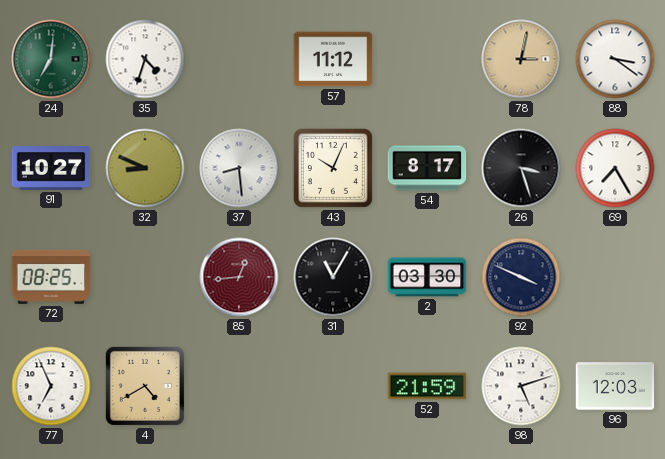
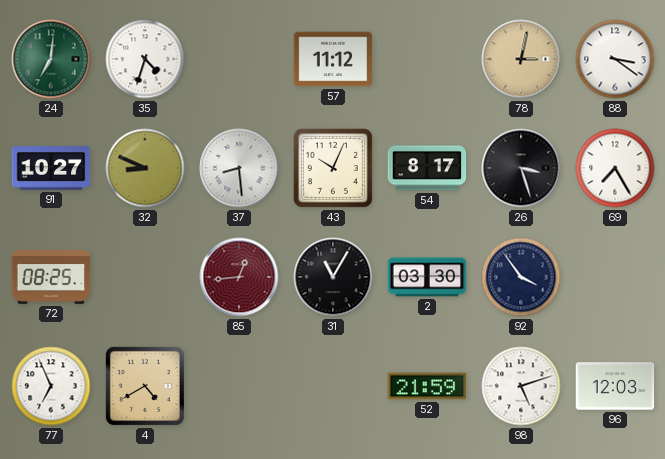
92: 3:49 -> 3:54
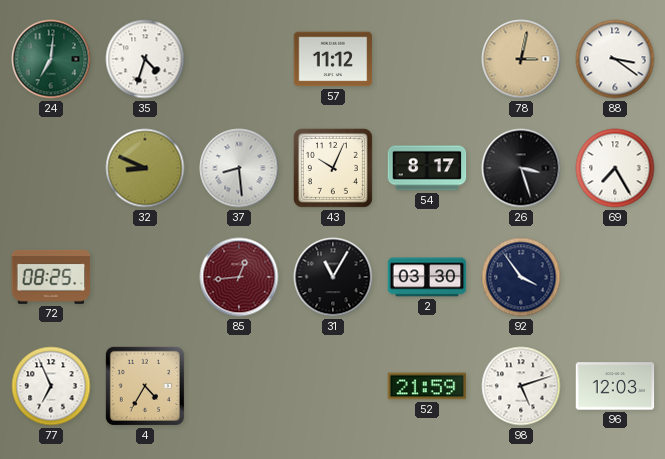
91: 10:27 -> none
4: 4:40 -> 4:35
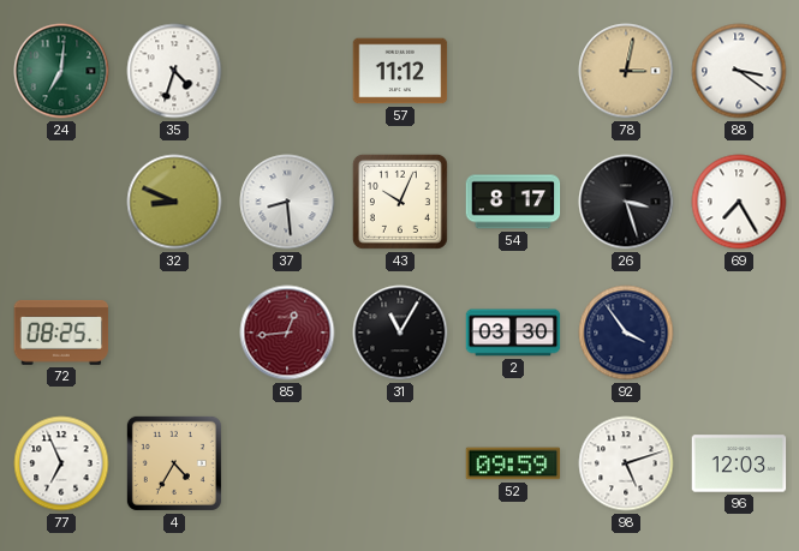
52: 21:59 -> 09:59
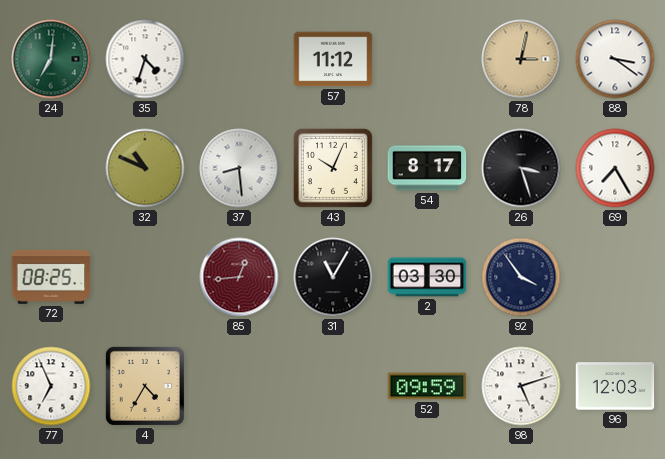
32: 8:49 -> 10:49
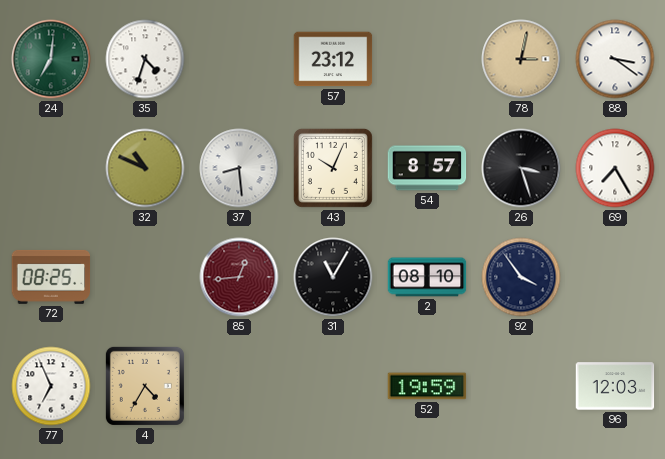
57: 11:12 -> 23:12
54: 8:17 -> 8:57
2: 03:30 -> 08:10
52: 09:59 -> 19:59
98: 5:12 -> none
